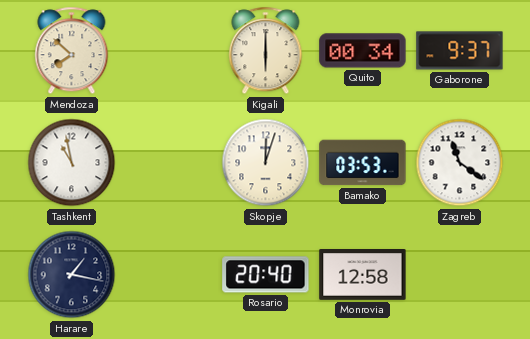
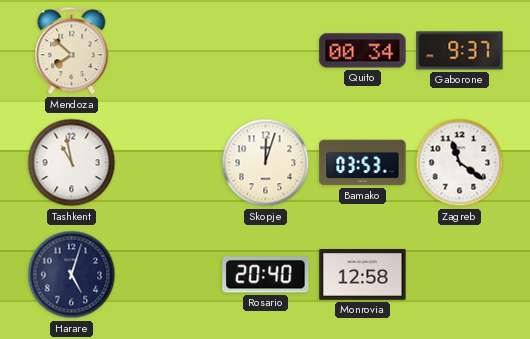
Kigali: 6:00 -> none
Harare: 1:17 -> 5:03
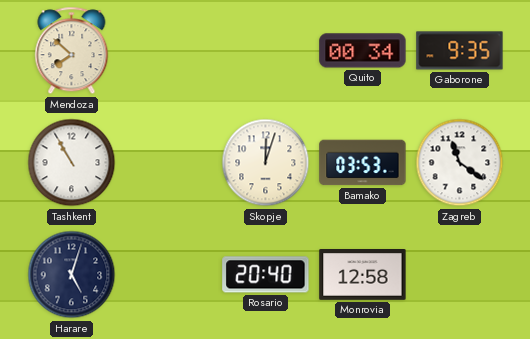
Gaborone: 9:37 -> 9:35
Tashkent: 10:58 -> 10:55
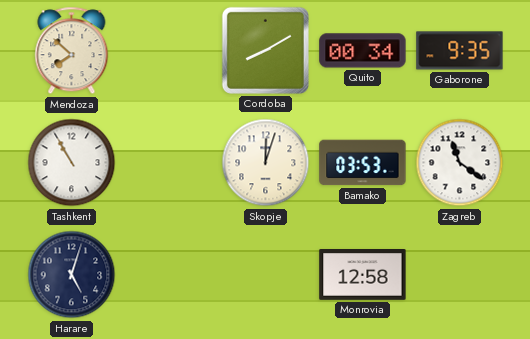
Cordoba: none -> 8:10
Rosario: 20:40 -> none
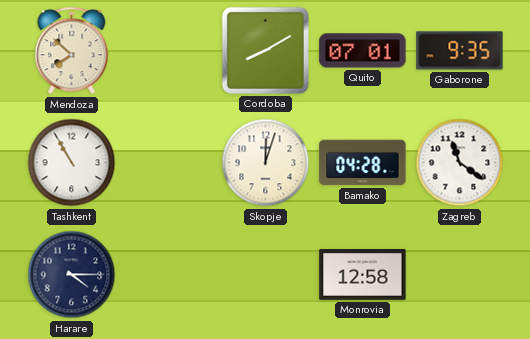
Quito: 00:34 -> 07:01
Bamako: 03:53 -> 04:28
Harare: 5:03 -> 4:15
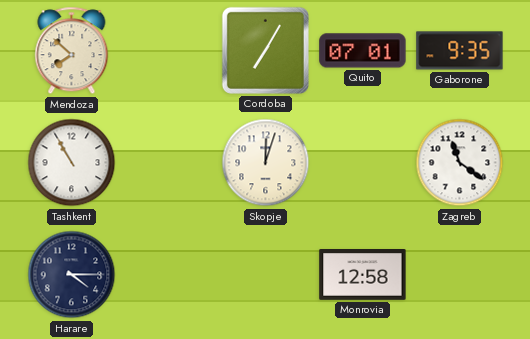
Cordoba: 8:10 -> 7:05
Bamako: 04:28 -> none
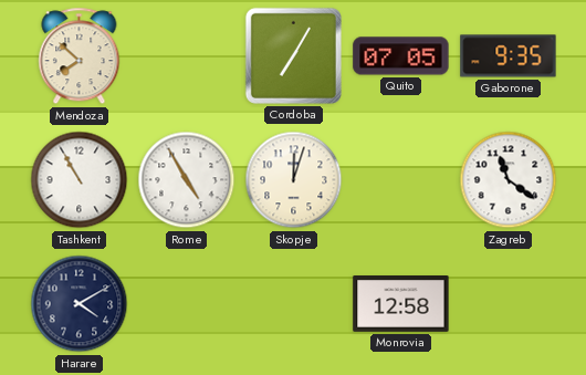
Quito: 07:01 -> 07:05
Rome: none -> 4:55
Harare: 4:15 -> 4:10
